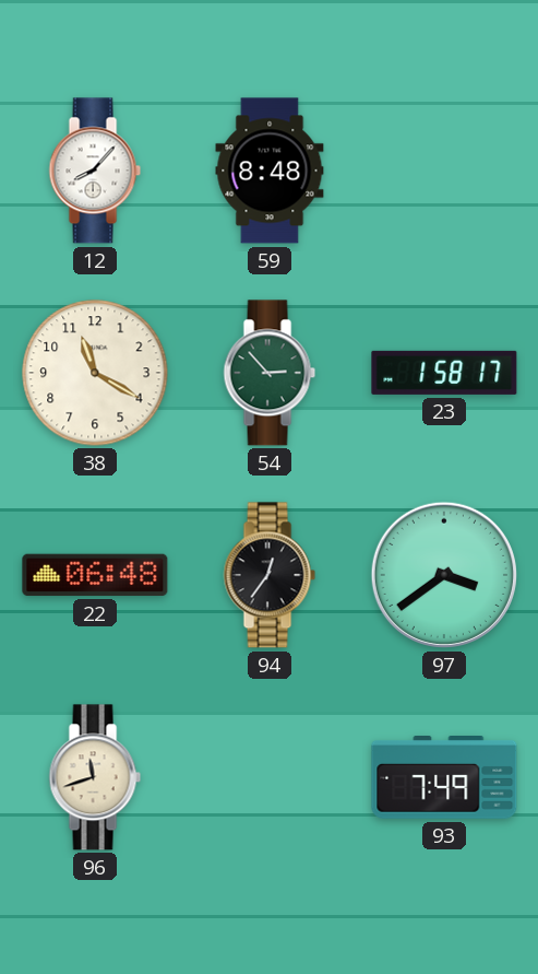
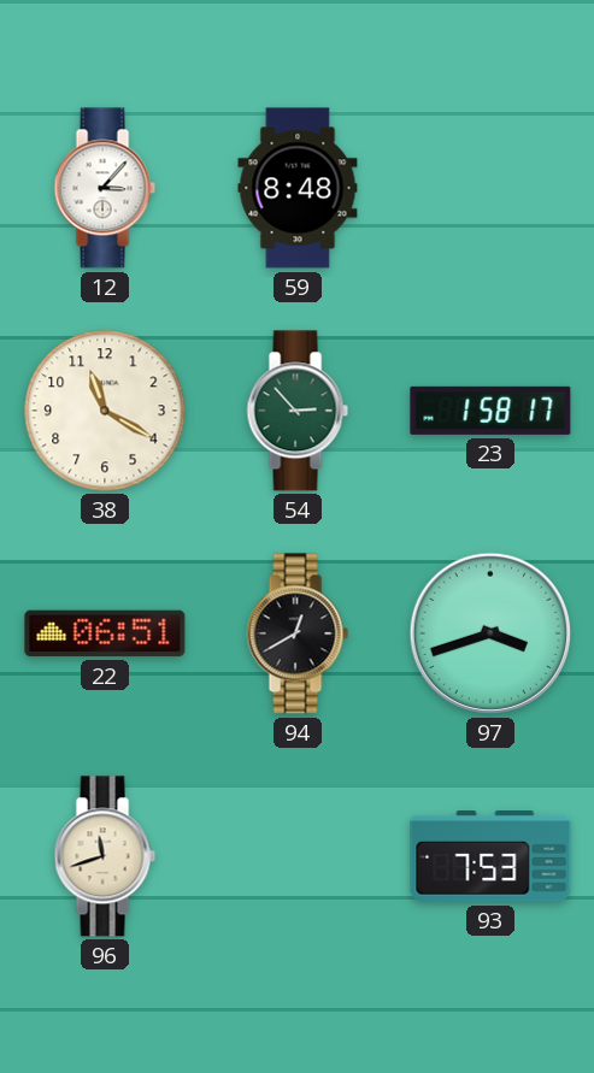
12: 8:07 -> 3:07
22: 06:48 -> 06:51
94: 12:36 -> 12:40
97: 3:39 -> 3:42
93: 7:49 -> 7:53
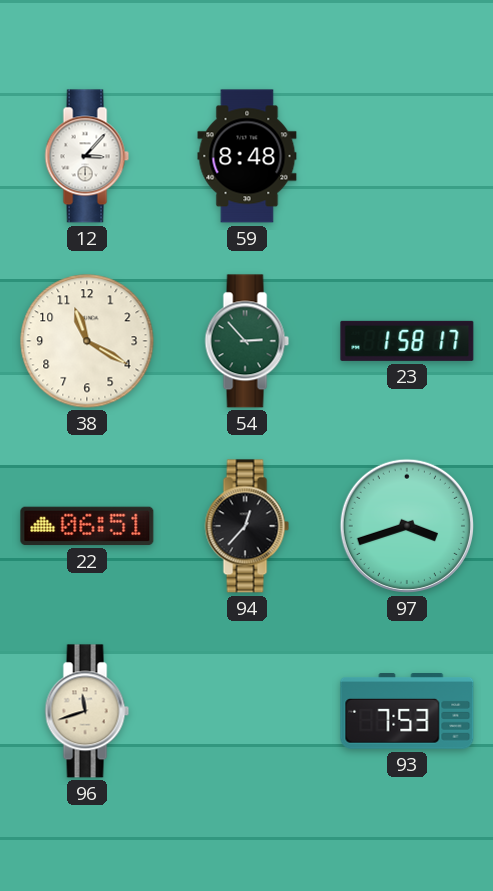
94: 12:40 -> 12:37
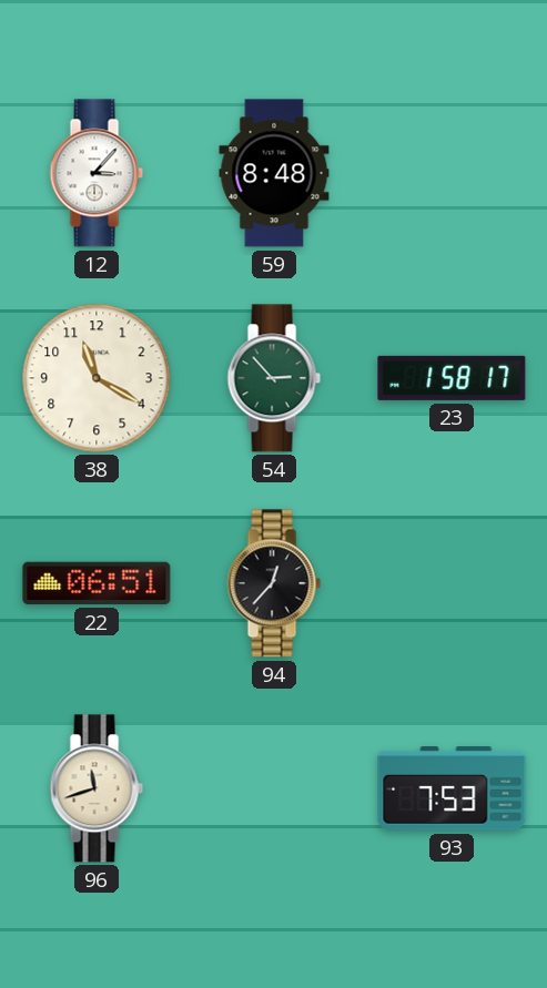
97: 3:42 -> none
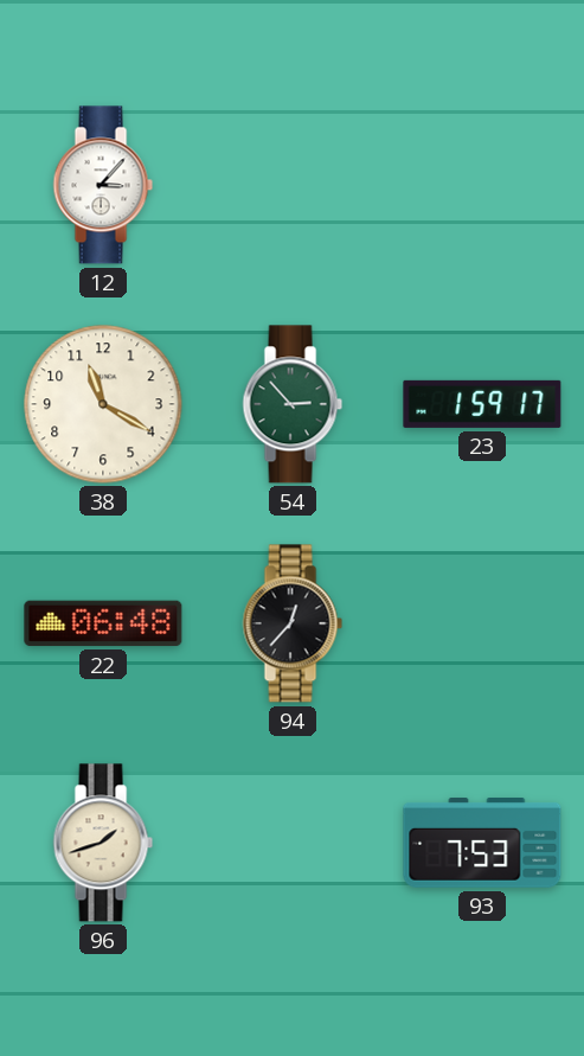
59: 8:48 -> none
23: 1:58 -> 1:59
22: 06:51 -> 06:48
96: 11:42 -> 1:42
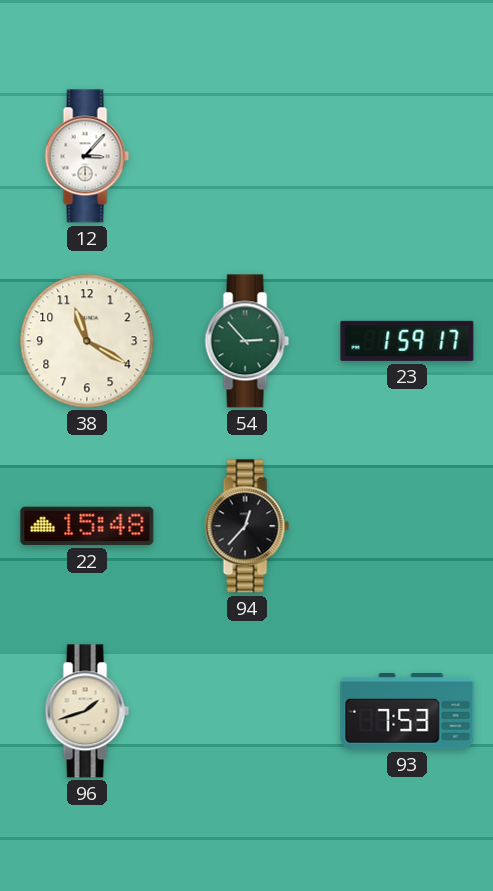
22: 06:48 -> 15:48
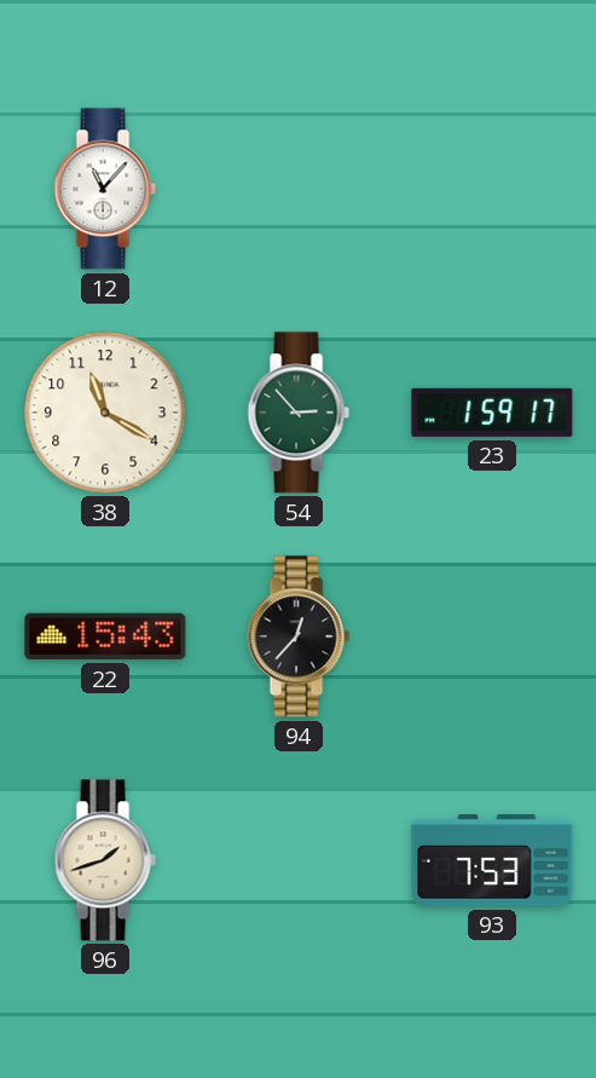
12: 3:07 -> 11:07
22: 15:48 -> 15:43
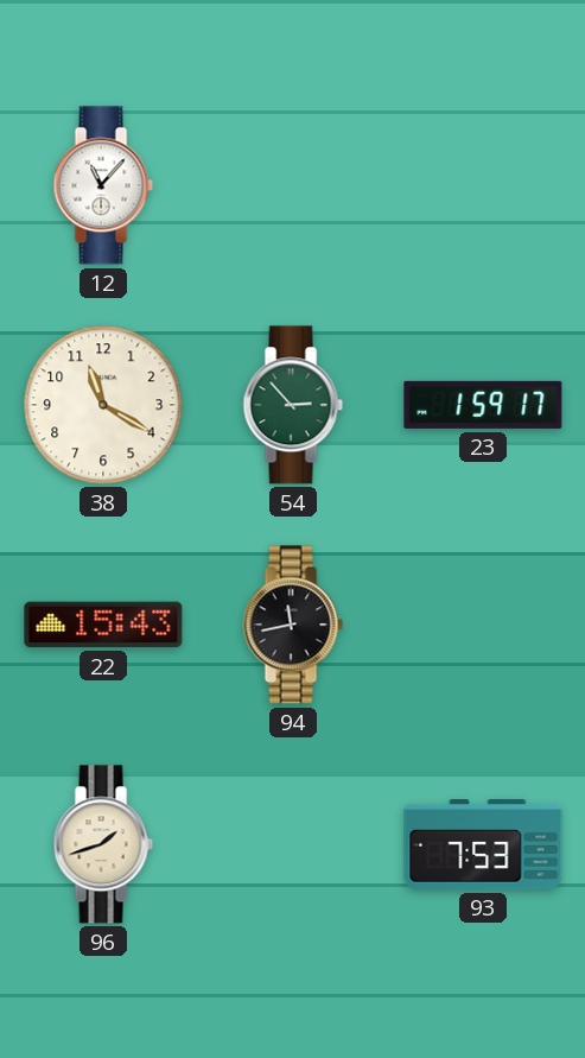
94: 12:37 -> 11:43
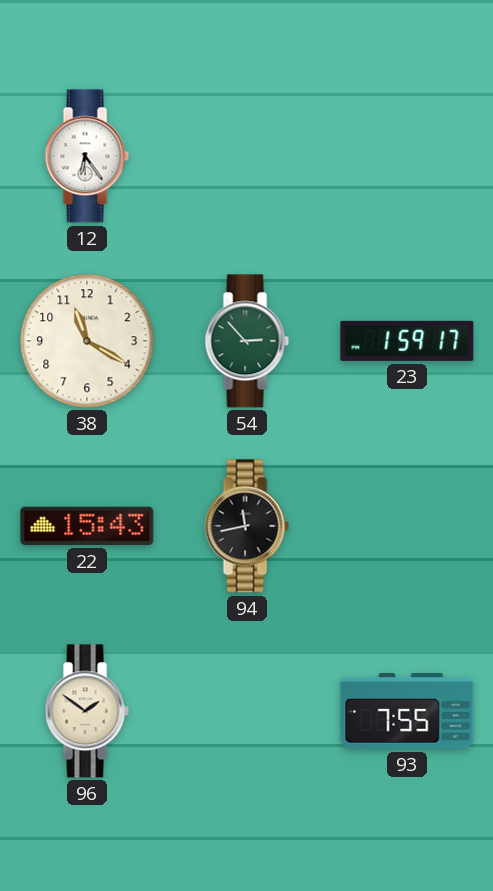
12: 11:07 -> 6:24
96: 1:42 -> 1:51
93: 7:53 -> 7:55
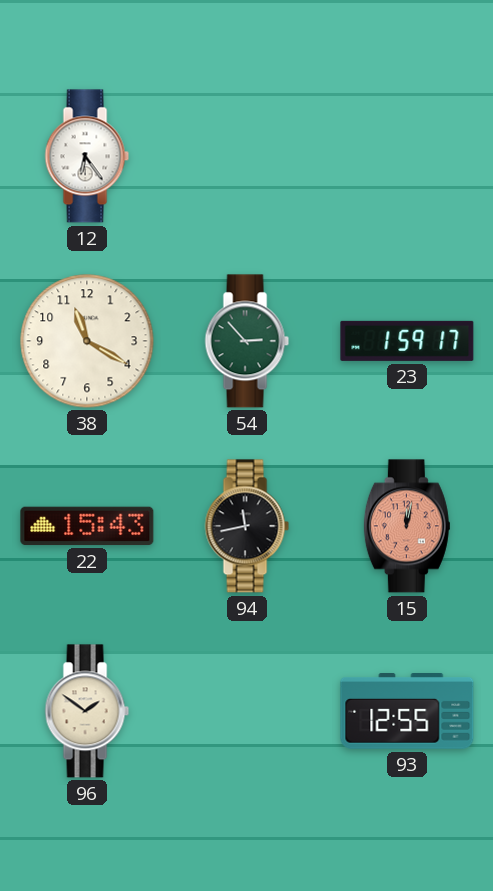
15: none -> 12:02
93: 7:55 -> 12:55
